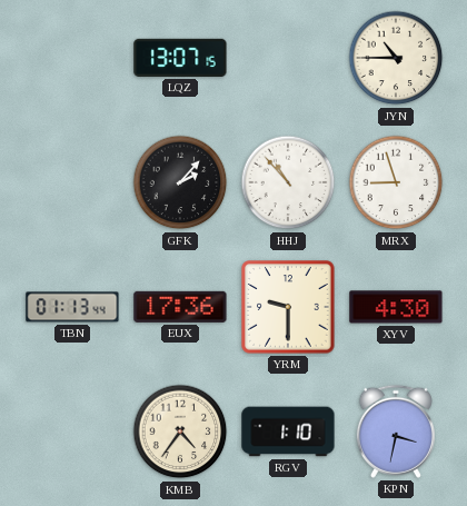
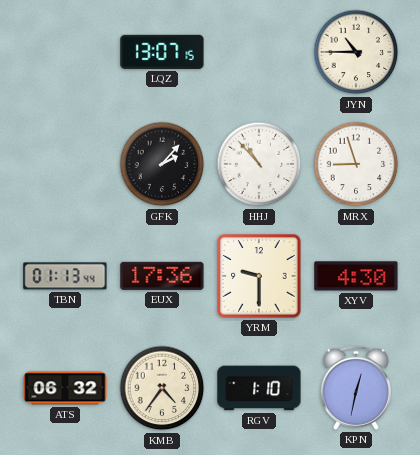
ATS: none -> 06:32
KPN: 3:32 -> 12:32
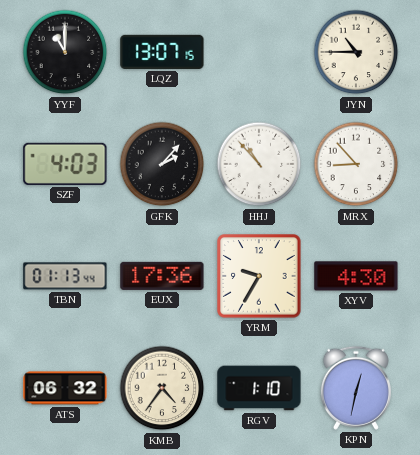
YYF: none -> 11:00
SZF: none -> 4:03
MRX: 8:57 -> 8:53
YRM: 9:30 -> 9:35
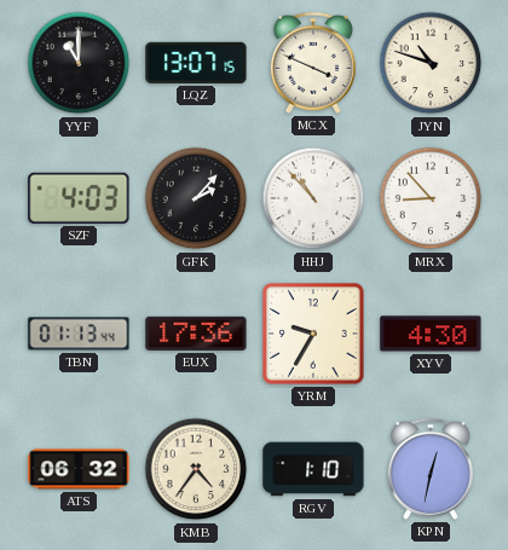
MCX: none -> 3:49
JYN: 10:45 -> 10:48
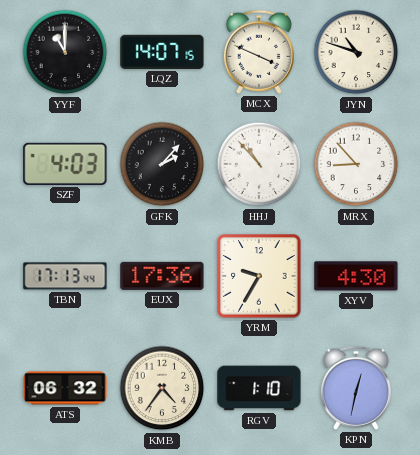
LQZ: 13:07 -> 14:07
TBN: 01:13 -> 17:13
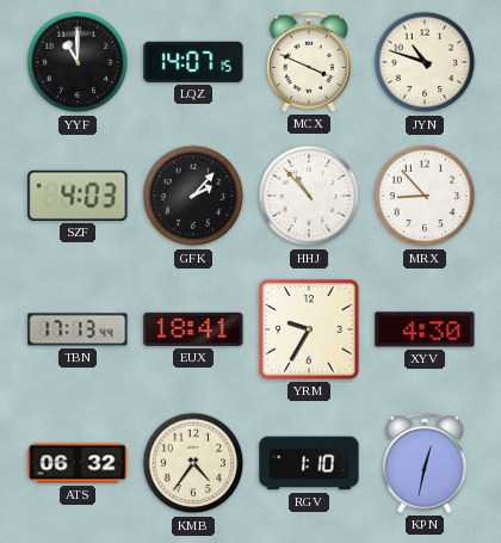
EUX: 17:36 -> 18:41
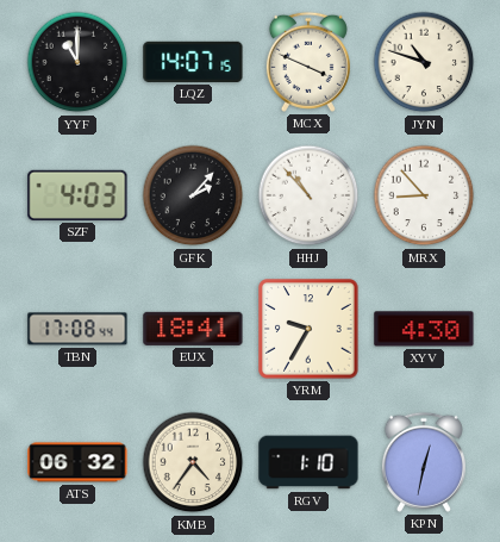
TBN: 17:13 -> 17:08
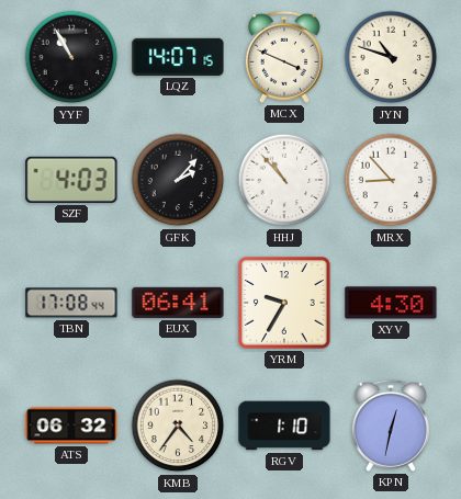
YYF: 11:00 -> 10:55
EUX: 18:41 -> 06:41
